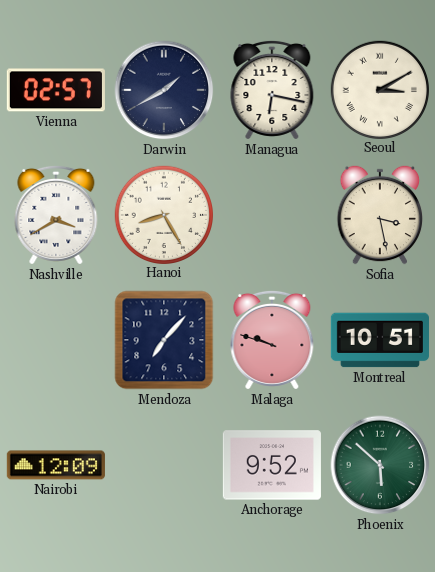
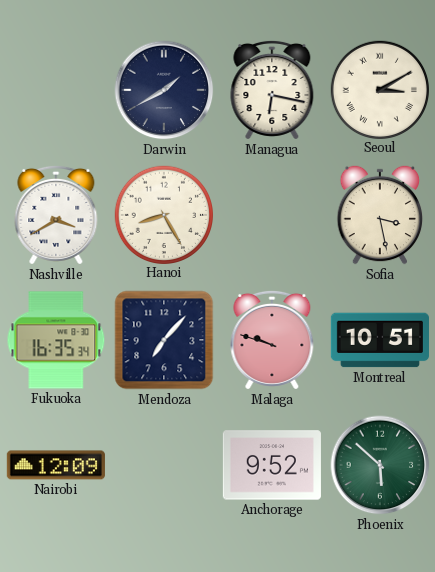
Vienna: 02:57 -> none
Fukuoka: none -> 16:35
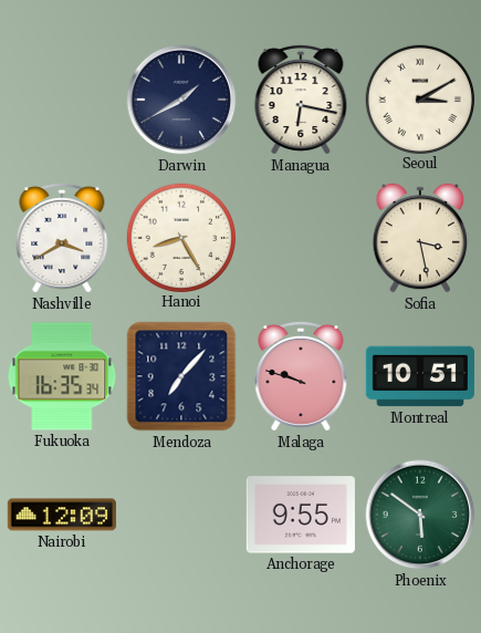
Anchorage: 9:52 -> 9:55
Phoenix: 5:52 -> 5:51
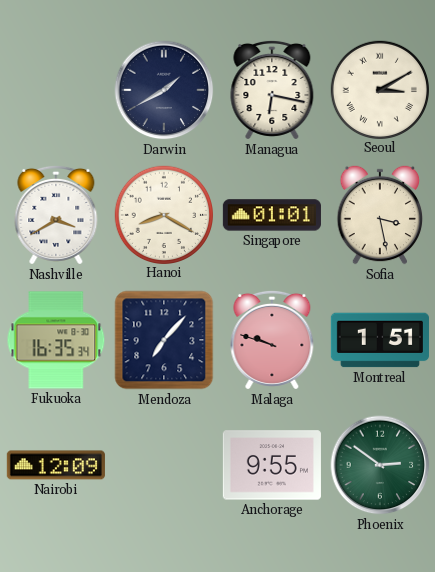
Hanoi: 8:25 -> 8:20
Singapore: none -> 01:01
Montreal: 10:51 -> 1:51
Phoenix: 5:51 -> 2:51
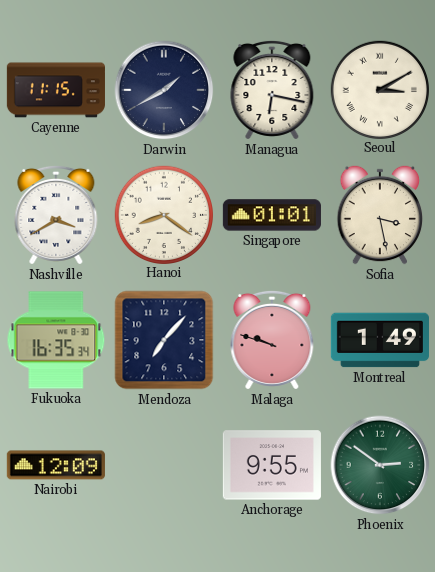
Cayenne: none -> 11:15
Hanoi: 8:20 -> 8:21
Montreal: 1:51 -> 1:49
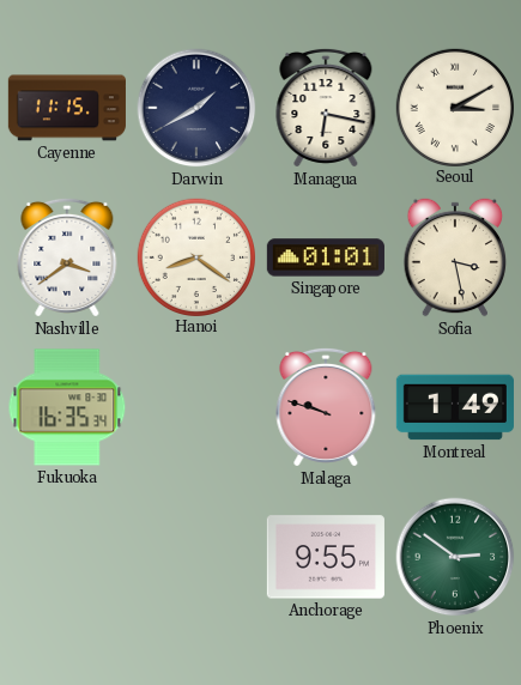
Nashville: 3:40 -> 3:39
Mendoza: 7:07 -> none
Nairobi: 12:09 -> none
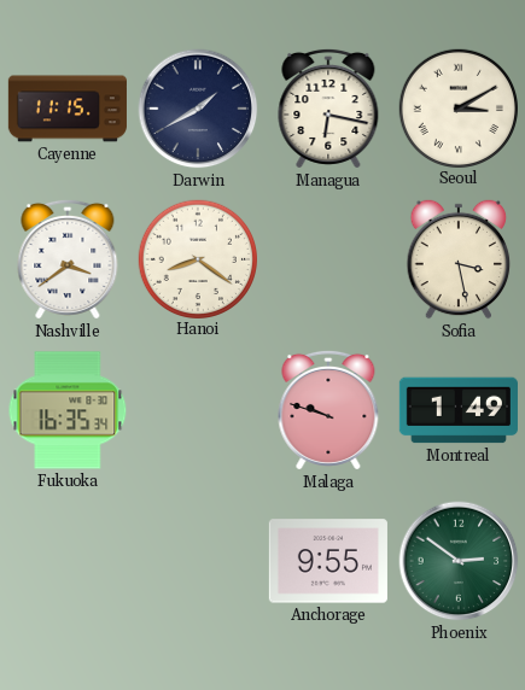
Singapore: 01:01 -> none
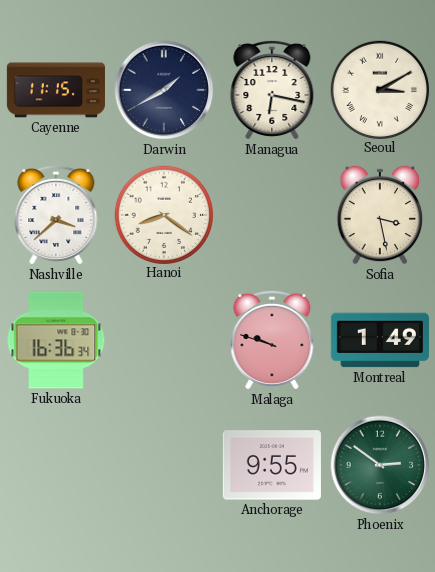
Nashville: 3:39 -> 3:38
Fukuoka: 16:35 -> 16:36
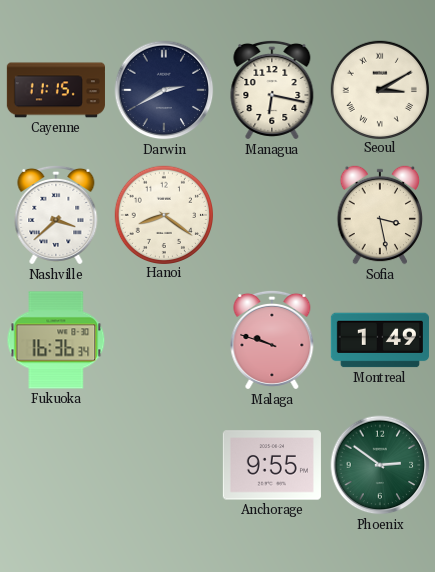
Darwin: 1:40 -> 2:40
